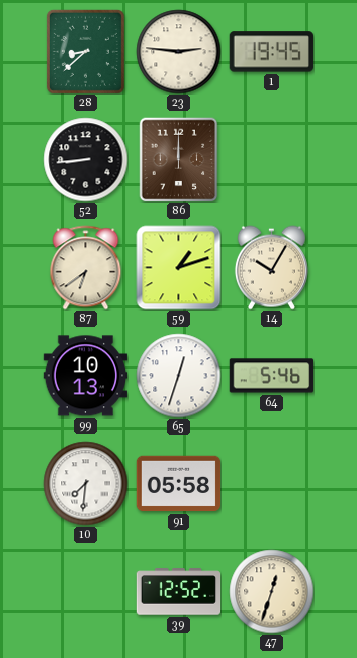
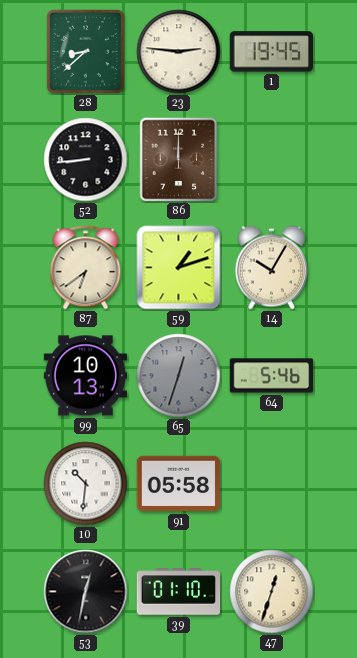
65 dial: white -> grey
10: 7:31 -> 10:31
53: none -> 12:32
39: 12:52 -> 01:10
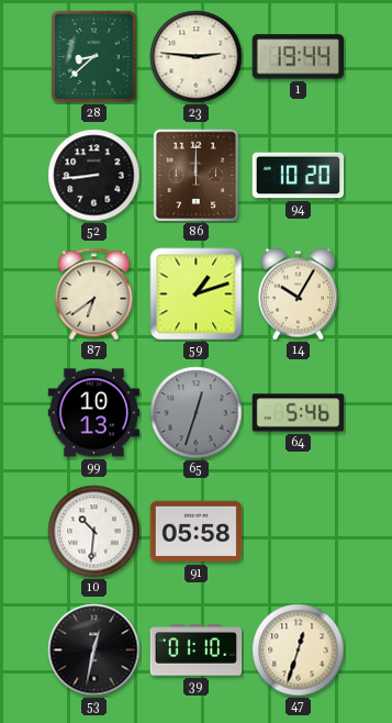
1: 19:45 -> 19:44
94: none -> 10:20
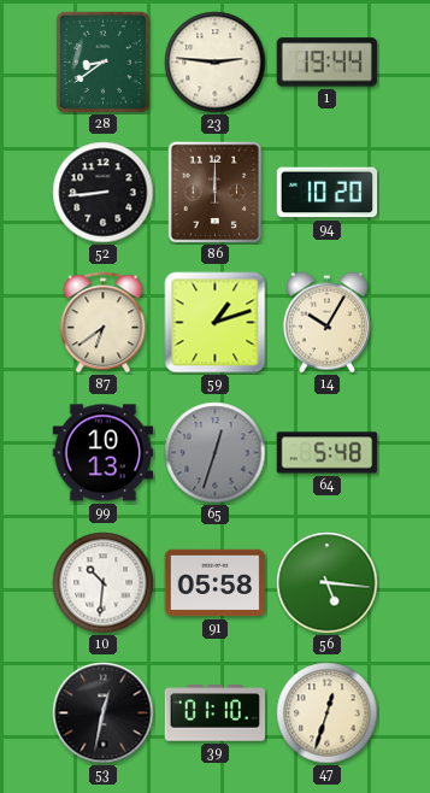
28: 8:38 -> 8:39
64: 5:46 -> 5:48
56: none -> 5:16
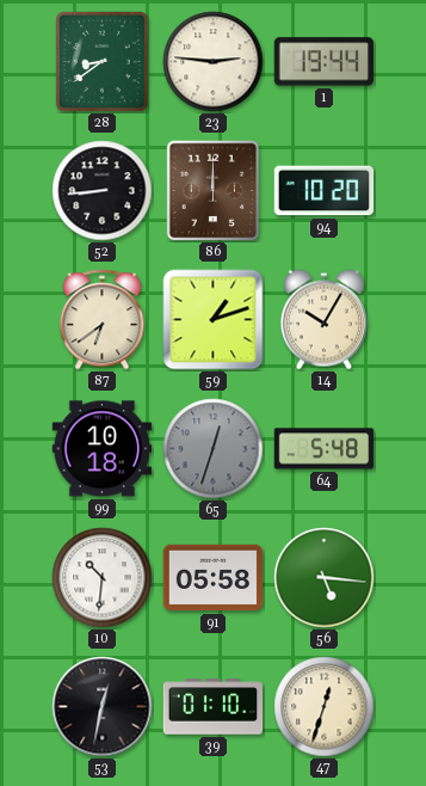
99: 10:13 -> 10:18
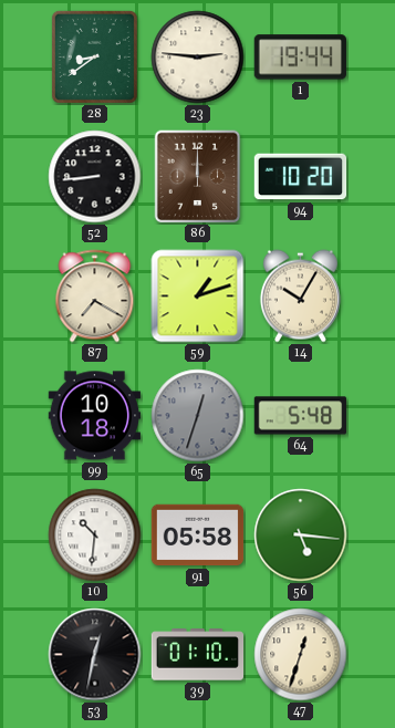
87: 6:39 -> 7:20
